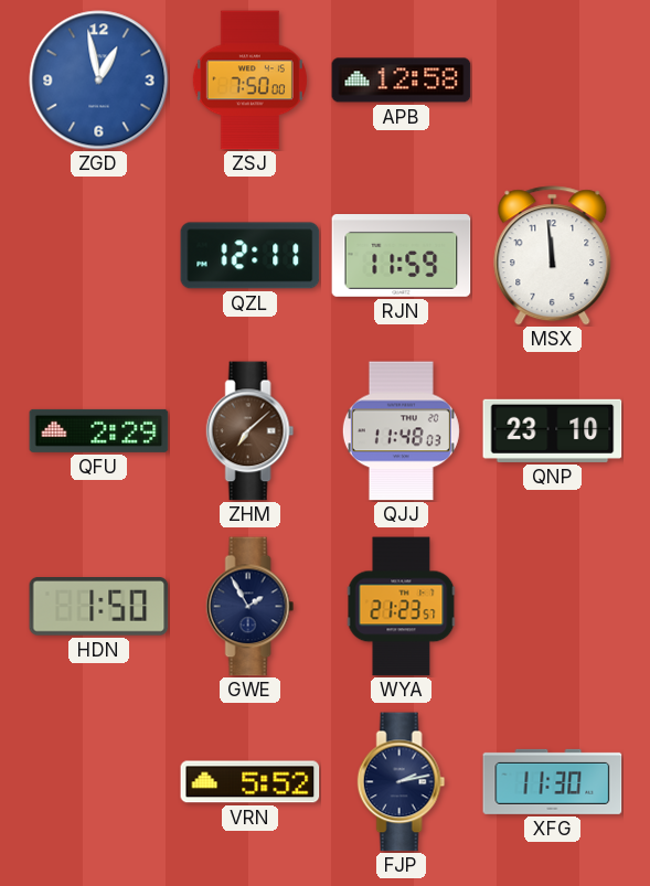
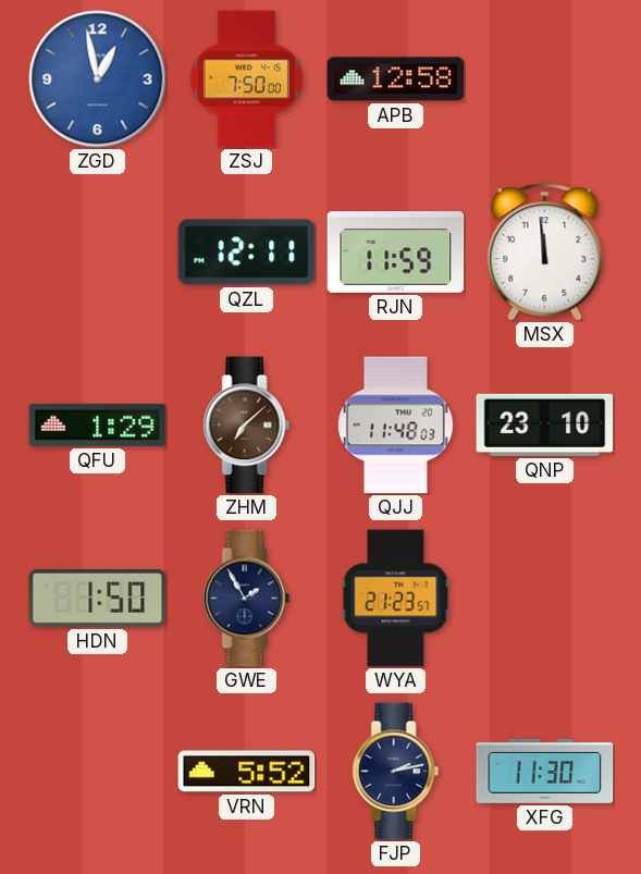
QFU: 2:29 -> 1:29
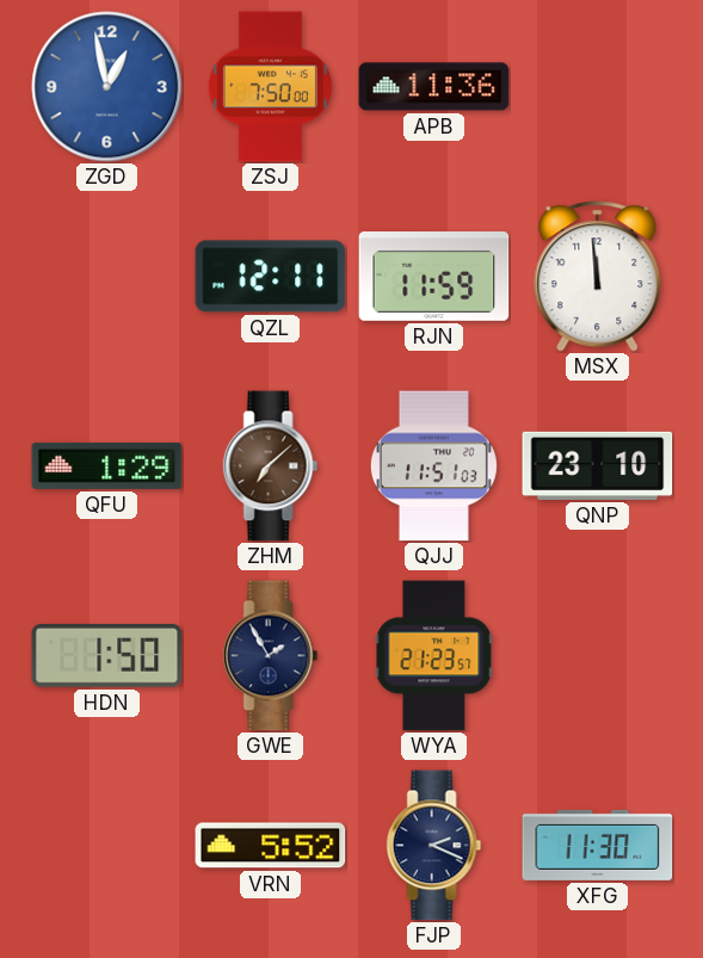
APB: 12:58 -> 11:36
QJJ: 11:48 -> 11:51
FJP: 2:13 -> 2:19
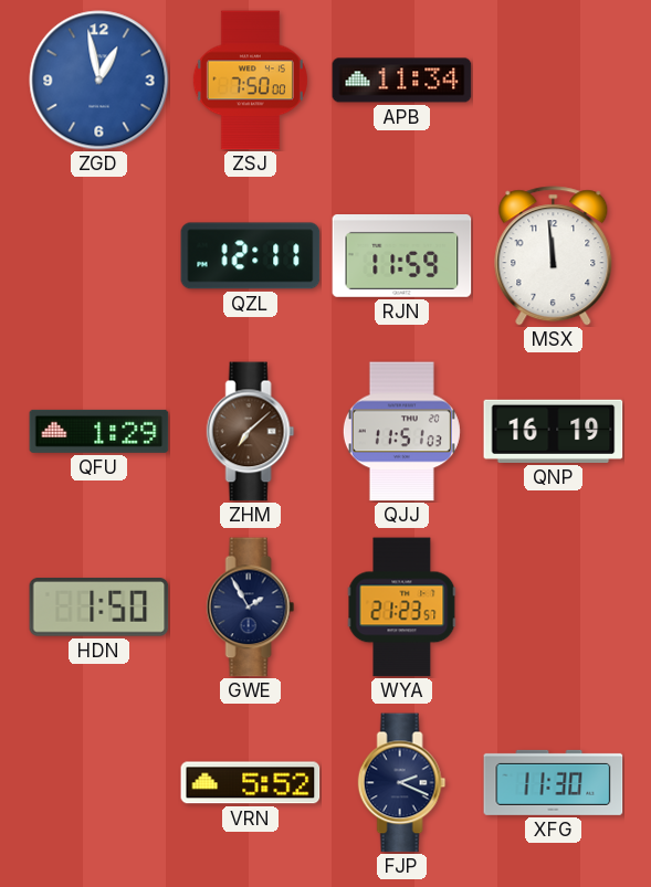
APB: 11:36 -> 11:34
QNP: 23:10 -> 16:19
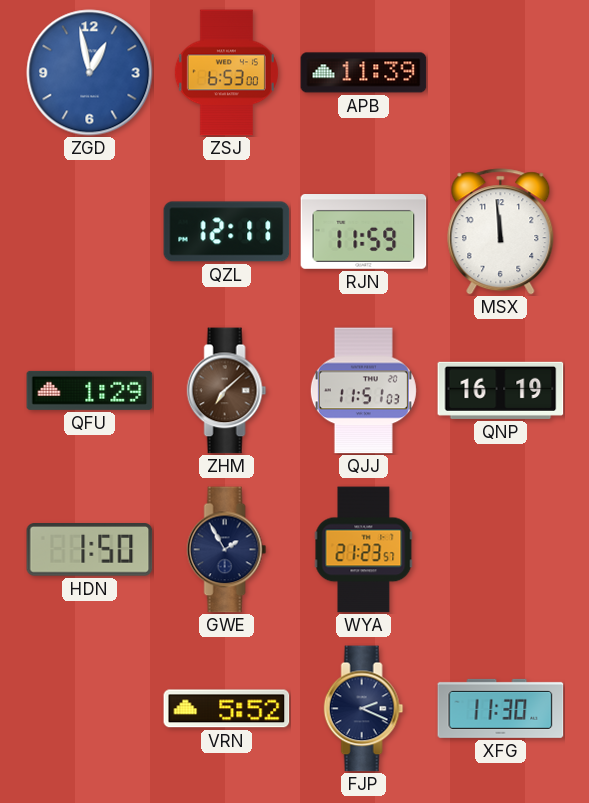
ZSJ: 7:50 -> 6:53
APB: 11:34 -> 11:39
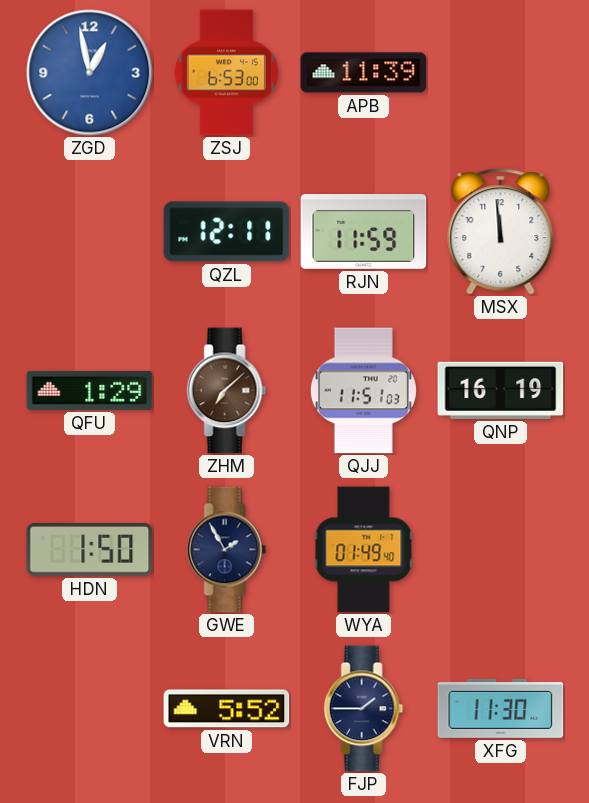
WYA: 21:23 -> 01:49
FJP: 2:19 -> 1:45
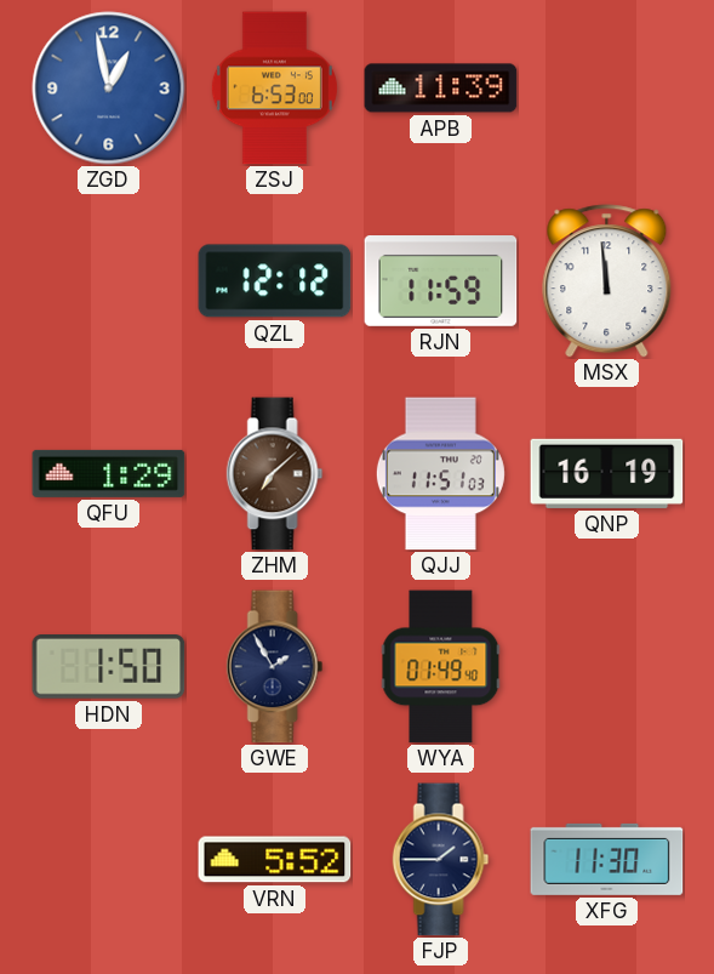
QZL: 12:11 -> 12:12
